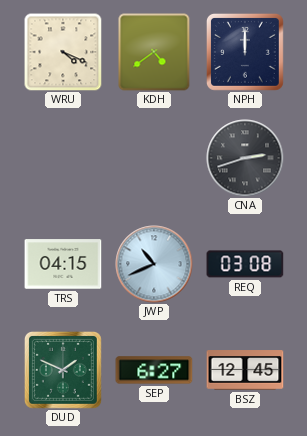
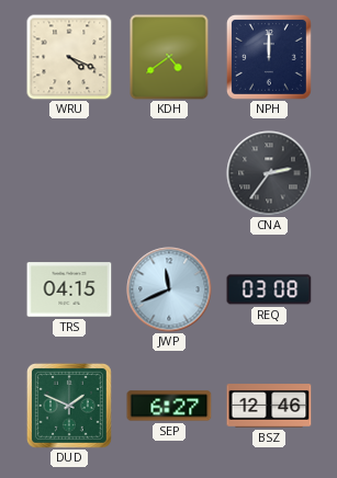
CNA: 2:42 -> 2:36
JWP: 10:41 -> 11:41
BSZ: 12:45 -> 12:46
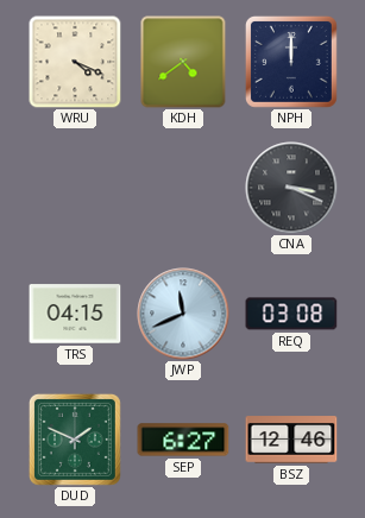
CNA: 2:36 -> 3:19
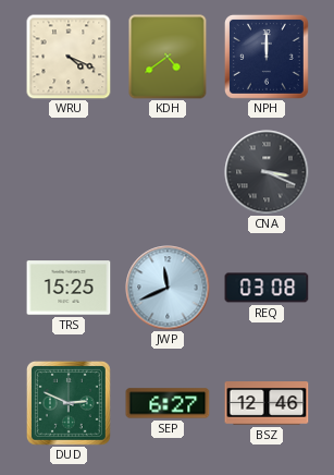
TRS: 04:15 -> 15:25
DUD: 1:49 -> 2:49
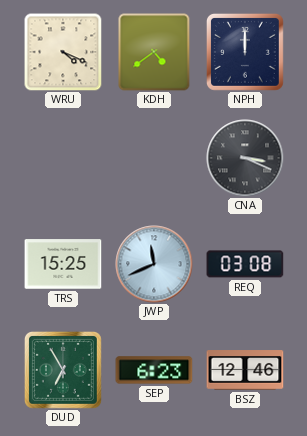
DUD: 2:49 -> 6:55
SEP: 6:27 -> 6:23
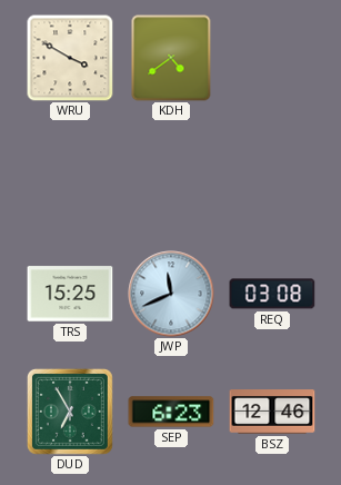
WRU: 4:19 -> 3:50
NPH: 12:00 -> none
CNA: 3:19 -> none
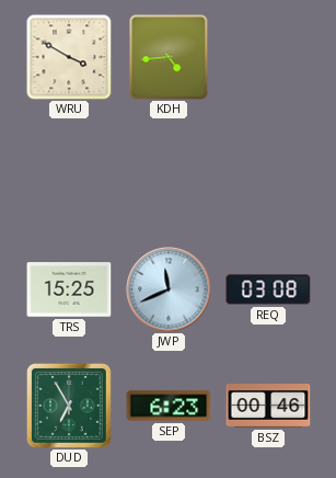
KDH: 4:39 -> 4:44
BSZ: 12:46 -> 00:46
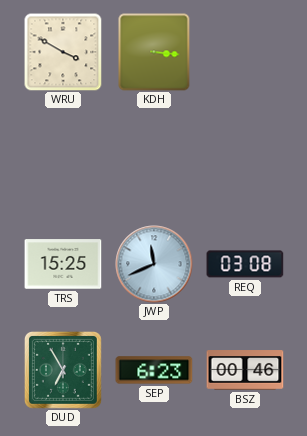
KDH: 4:44 -> 3:16
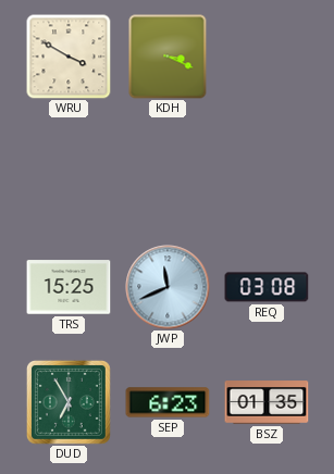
KDH: 3:16 -> 3:19
BSZ: 00:46 -> 01:35
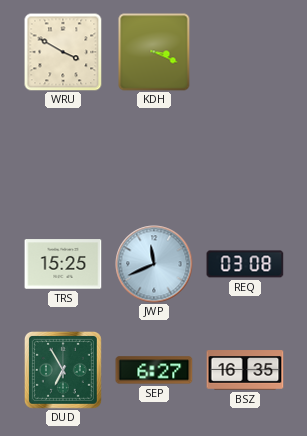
SEP: 6:23 -> 6:27
BSZ: 01:35 -> 16:35
